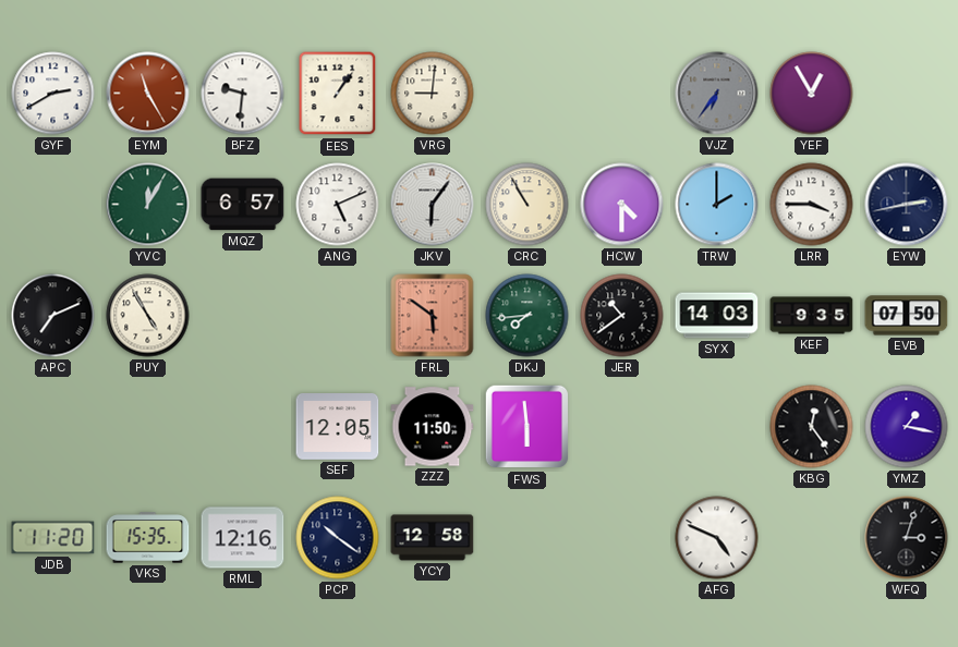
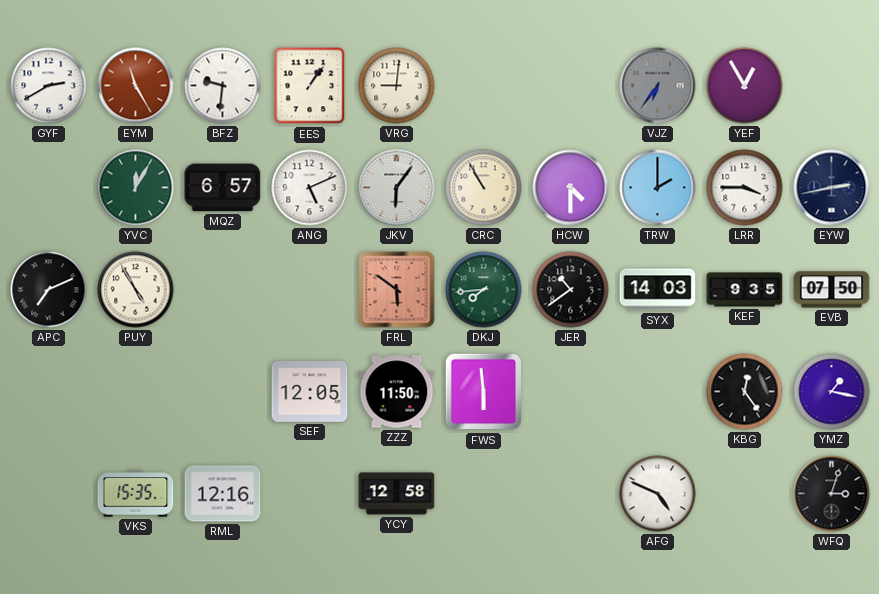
JDB: 11:20 -> none
PCP: 10:21 -> none
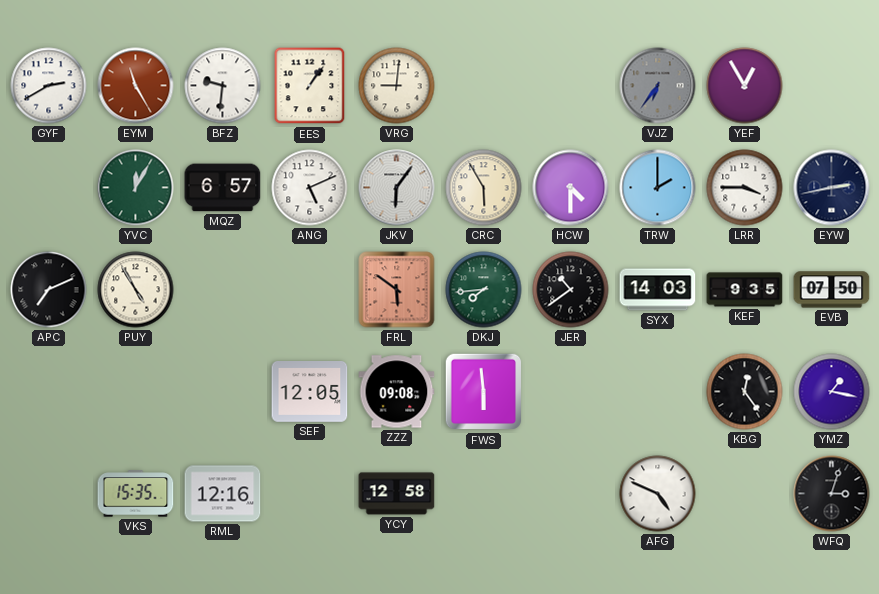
CRC: 10:55 -> 5:55
ZZZ: 11:50 -> 09:08
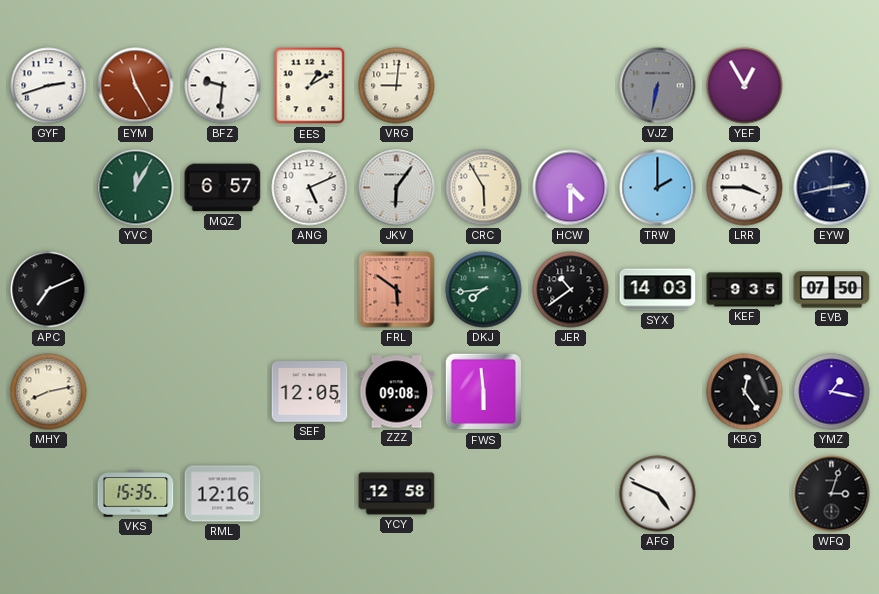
GYF: 2:40 -> 2:42
EES: 1:06 -> 1:10
VJZ: 6:36 -> 6:32
PUY: 4:55 -> none
MHY: none -> 8:13
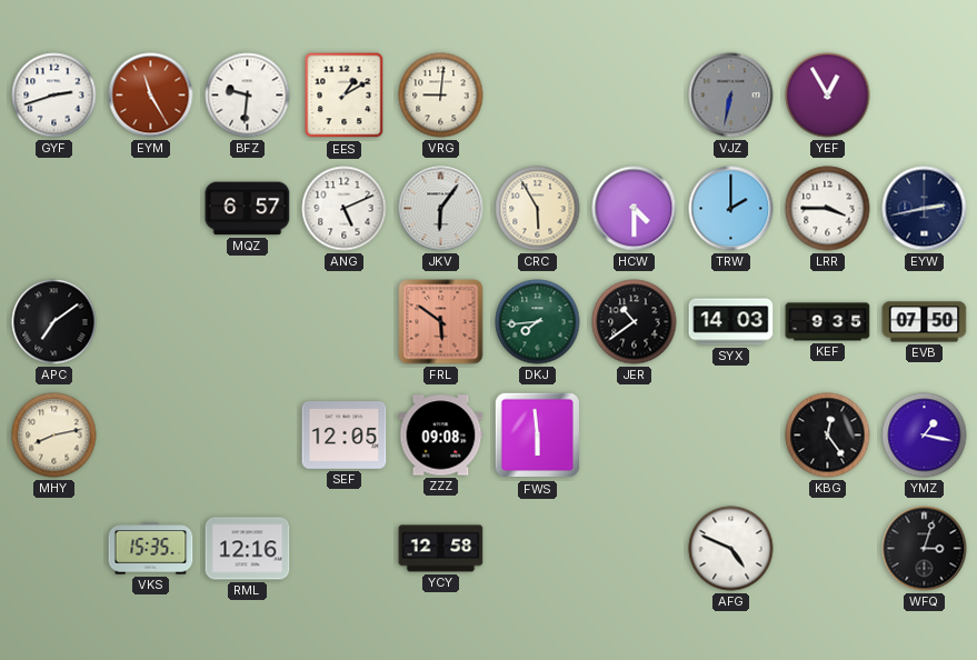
YVC: 12:05 -> none
APC: 7:11 -> 7:09
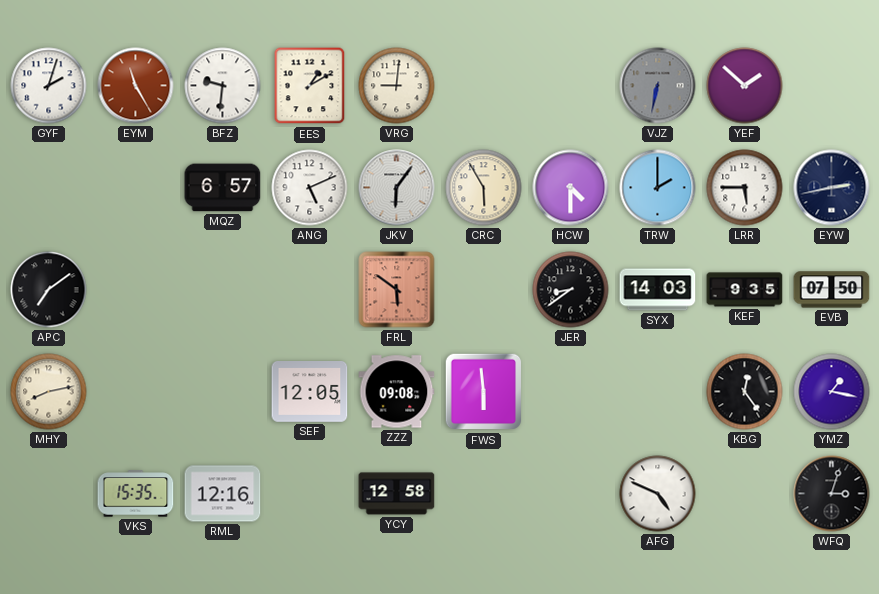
GYF: 2:42 -> 2:03
YEF: 12:55 -> 1:52
LRR: 3:45 -> 5:45
DKJ: 7:44 -> none
JER: 10:39 -> 8:39
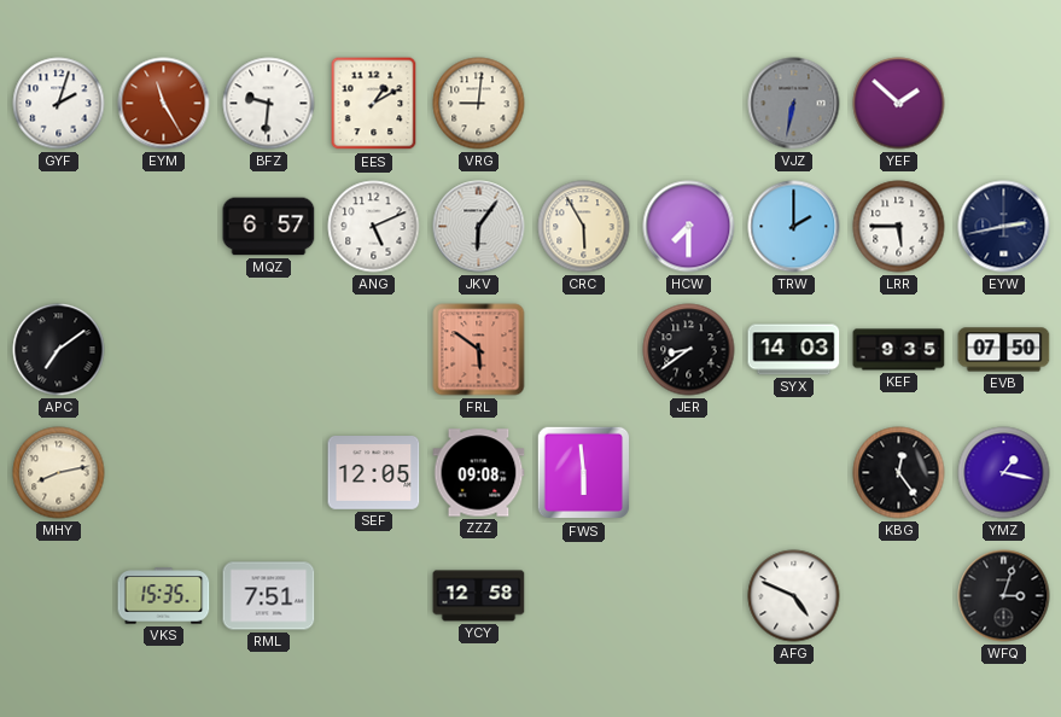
HCW: 4:30 -> 7:30
RML: 12:16 -> 7:51
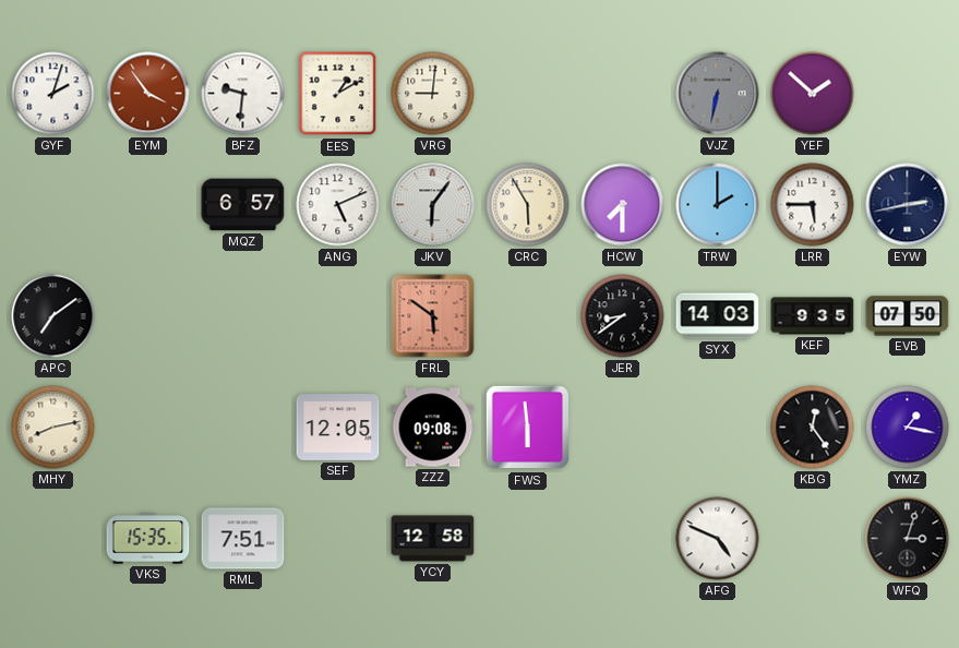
EYM: 11:25 -> 3:54
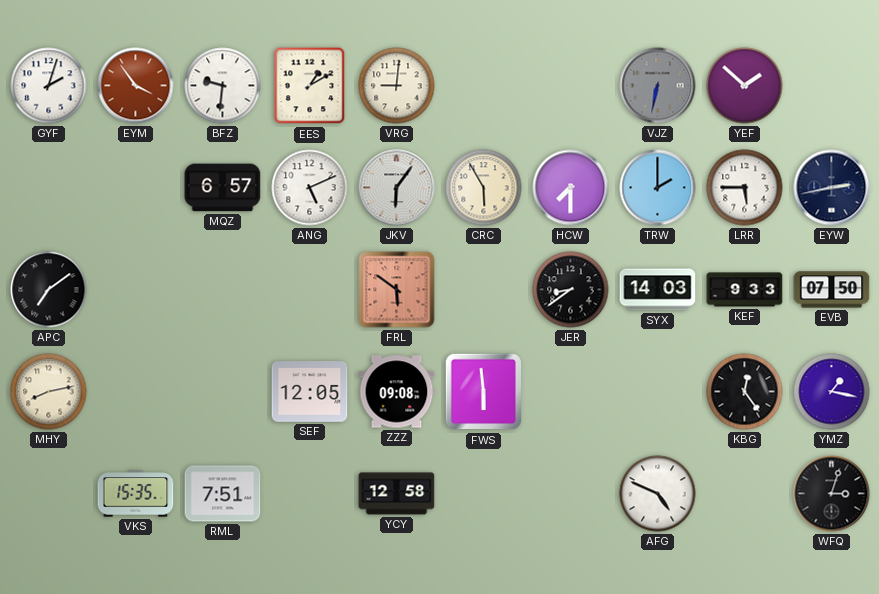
KEF: 9:35 -> 9:33
